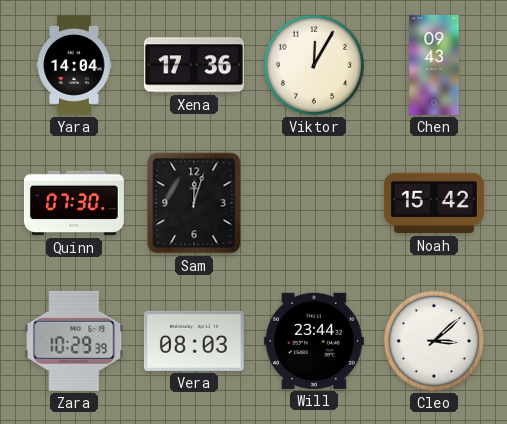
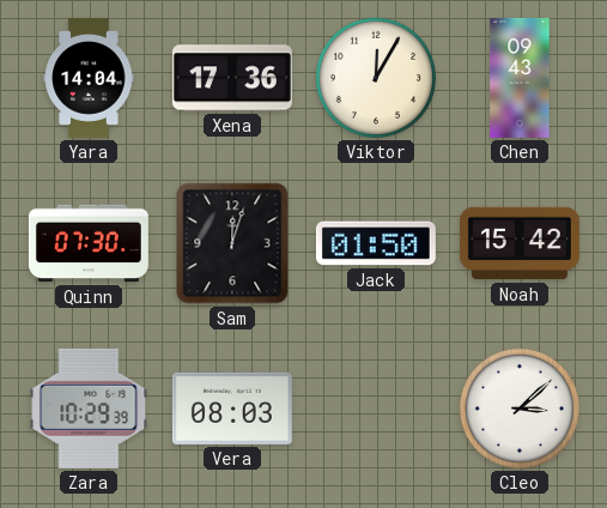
Jack: none -> 01:50
Will: 23:44 -> none
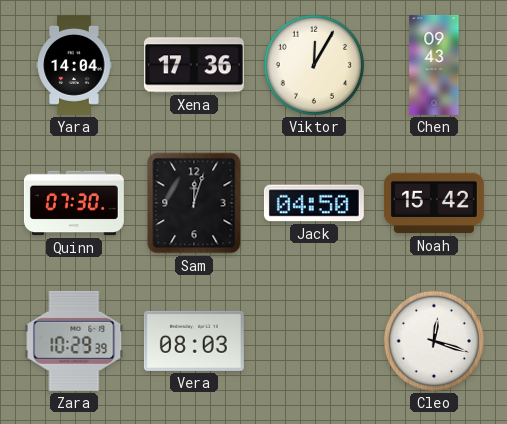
Jack: 01:50 -> 04:50
Cleo: 3:08 -> 12:18
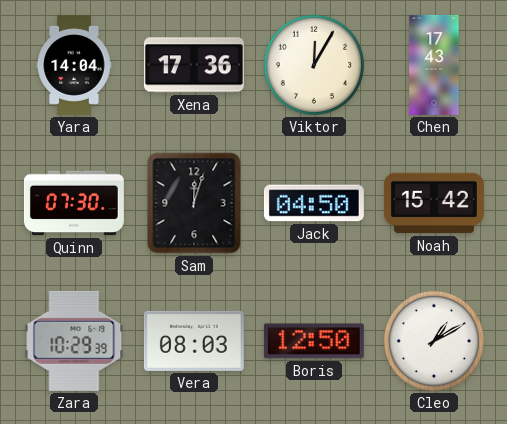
Chen: 09:43 -> 17:43
Boris: none -> 12:50
Cleo: 12:18 -> 1:10
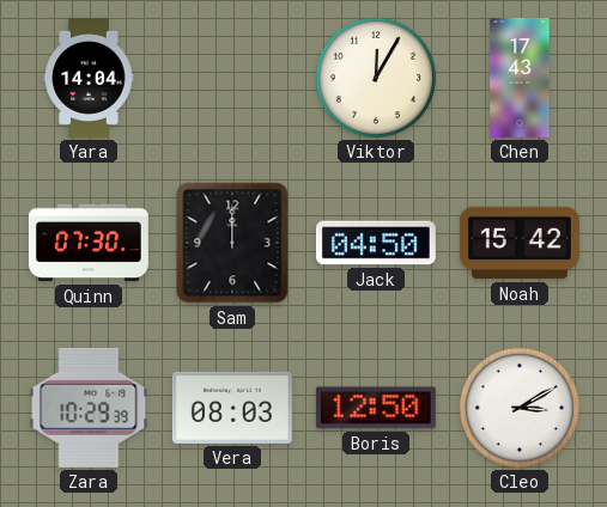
Xena: 17:36 -> none
Sam: 12:03 -> 12:00
Cleo: 1:10 -> 3:10
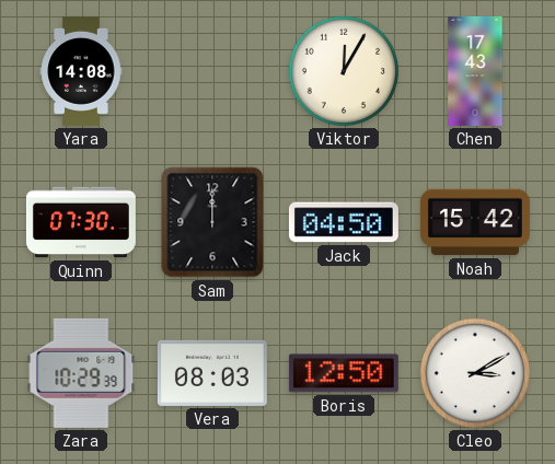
Yara: 14:04 -> 14:08
